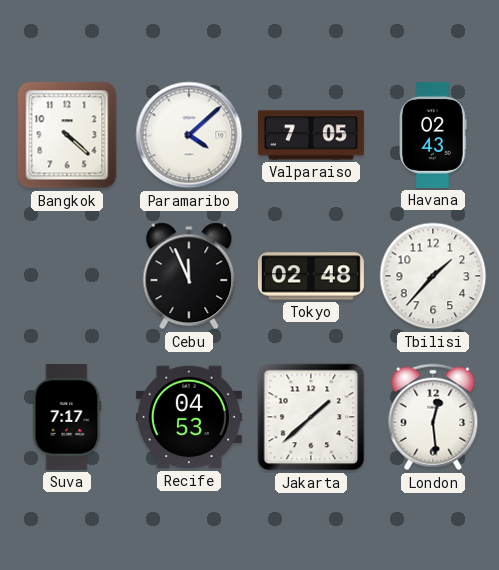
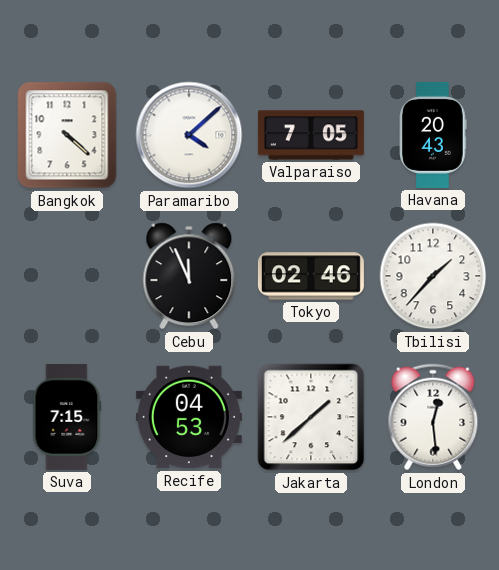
Havana: 02:43 -> 20:43
Tokyo: 02:48 -> 02:46
Suva: 7:17 -> 7:15
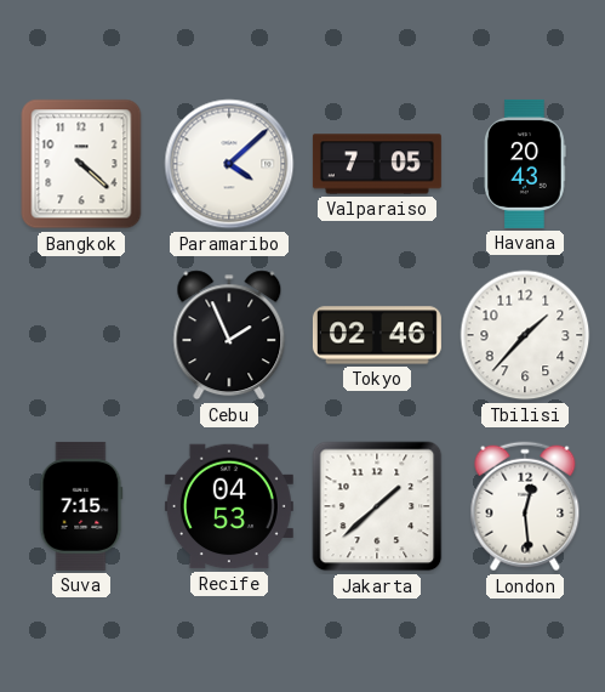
Cebu: 11:56 -> 1:56
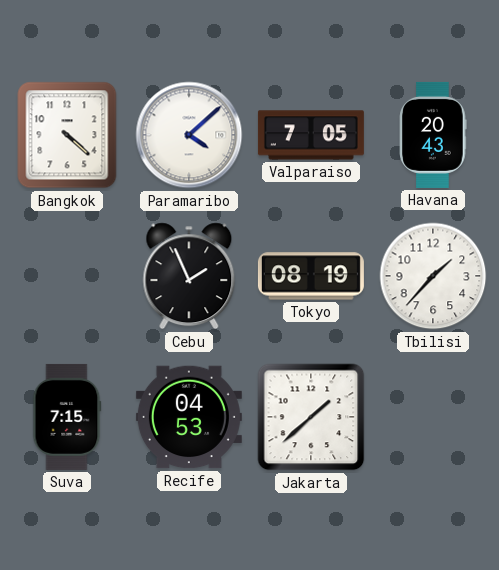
Tokyo: 02:46 -> 08:19
London: 12:29 -> none
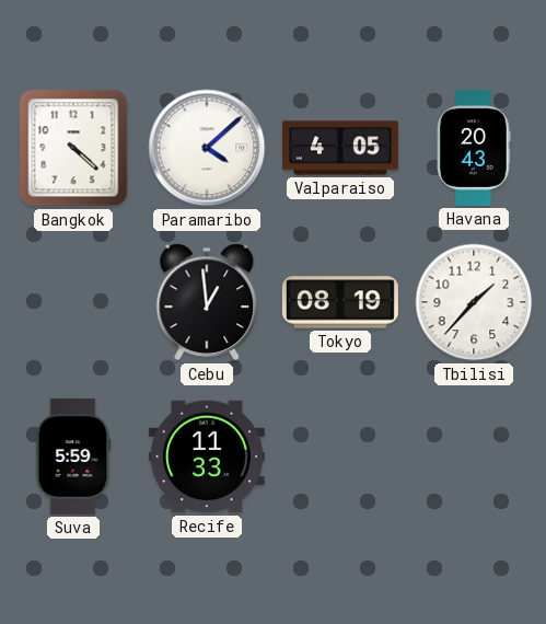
Valparaiso: 7:05 -> 4:05
Cebu: 1:56 -> 12:59
Suva: 7:15 -> 5:59
Recife: 04:53 -> 11:33
Jakarta: 1:38 -> none
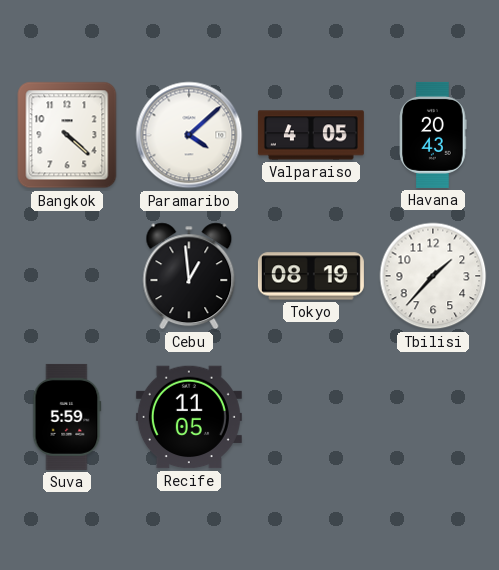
Recife: 11:33 -> 11:05
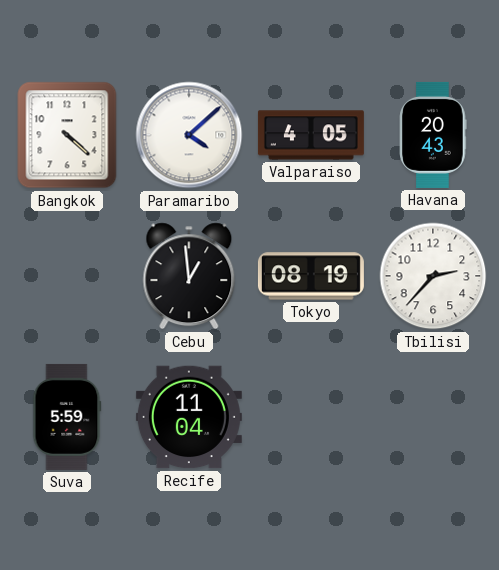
Tbilisi: 1:37 -> 2:37
Recife: 11:05 -> 11:04
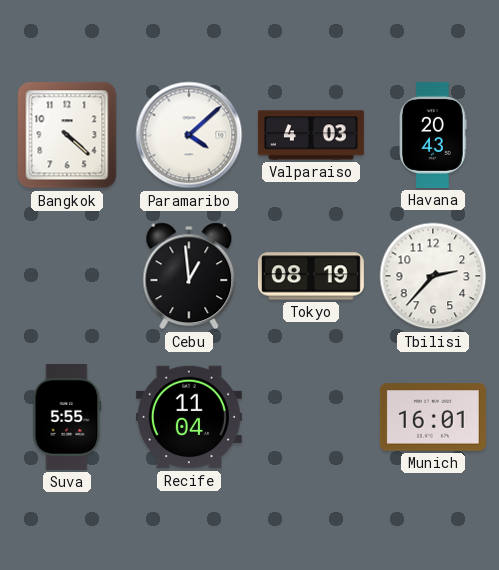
Valparaiso: 4:05 -> 4:03
Suva: 5:59 -> 5:55
Munich: none -> 16:01
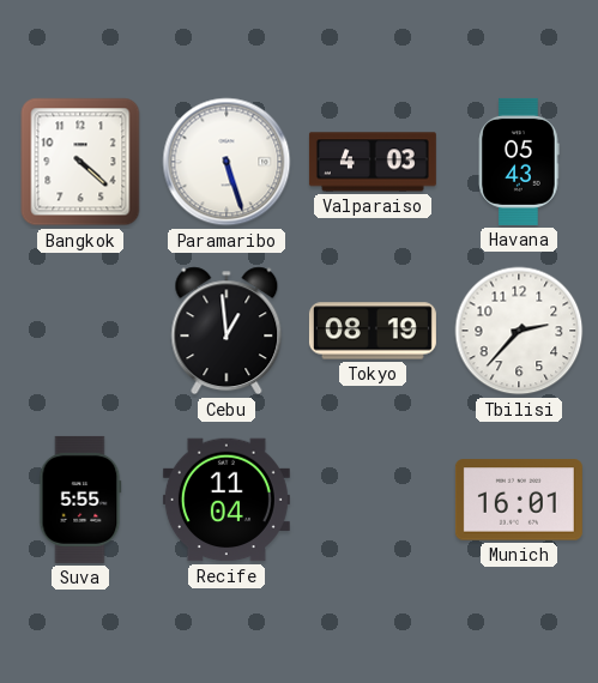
Paramaribo: 4:08 -> 5:27
Havana: 20:43 -> 05:43
